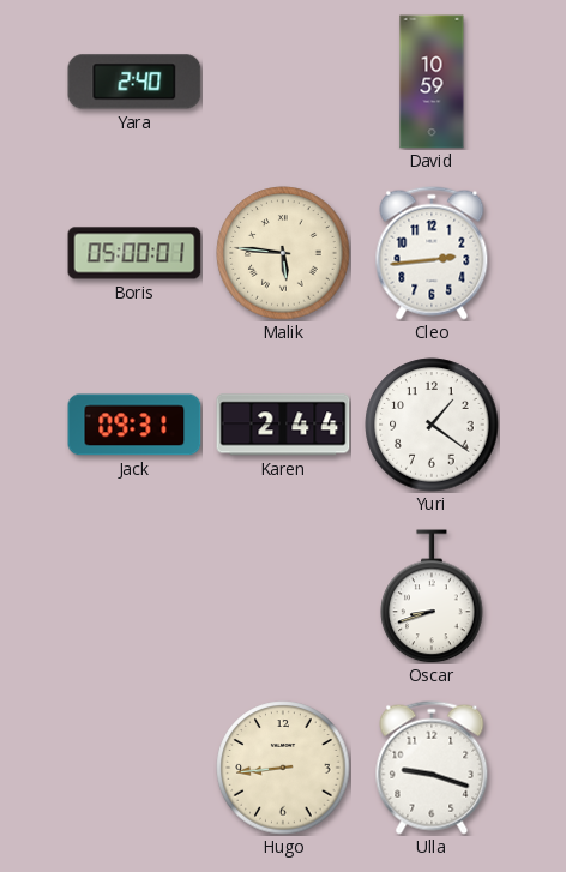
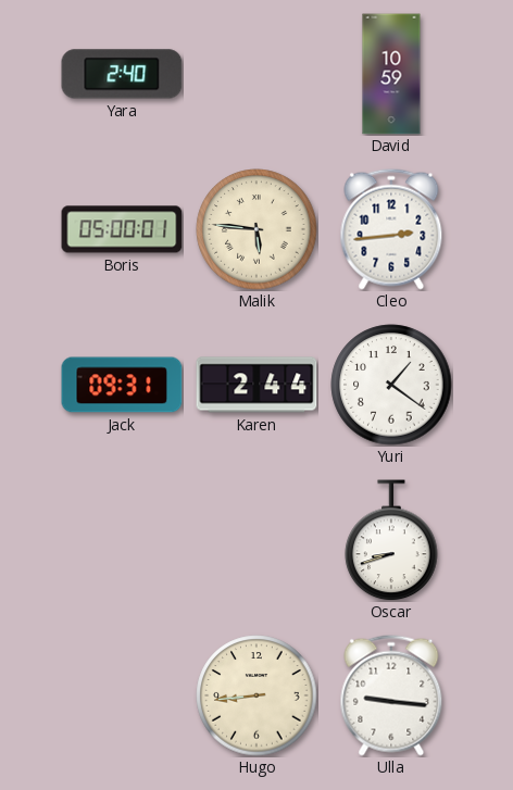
Ulla: 9:18 -> 9:16
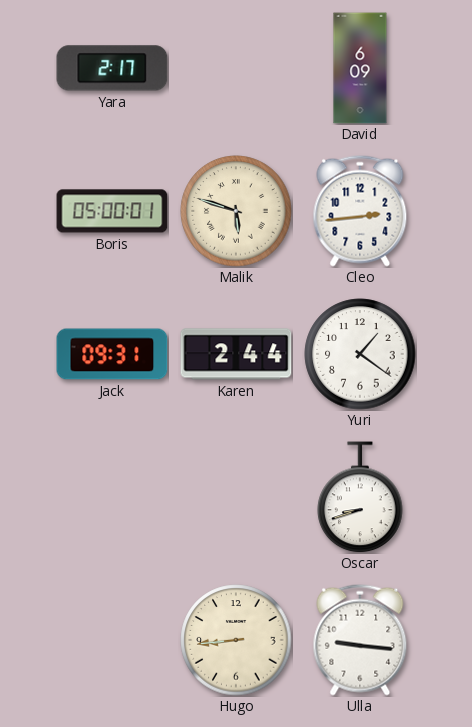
Yara: 2:40 -> 2:17
David: 10:59 -> 6:09
Malik: 5:46 -> 5:48
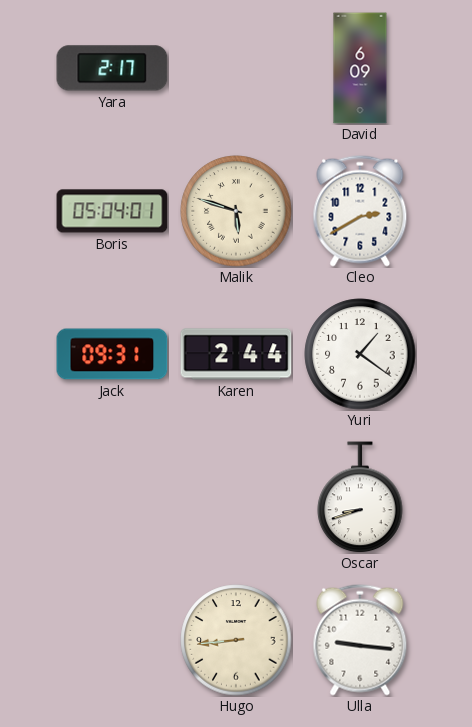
Boris: 05:00 -> 05:04
Cleo: 2:44 -> 2:40
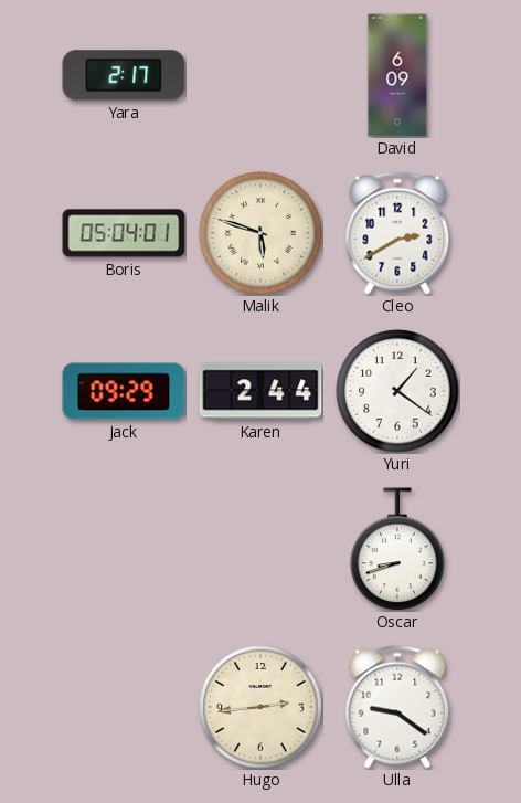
Jack: 09:31 -> 09:29
Hugo: 8:44 -> 2:44
Ulla: 9:16 -> 9:21
